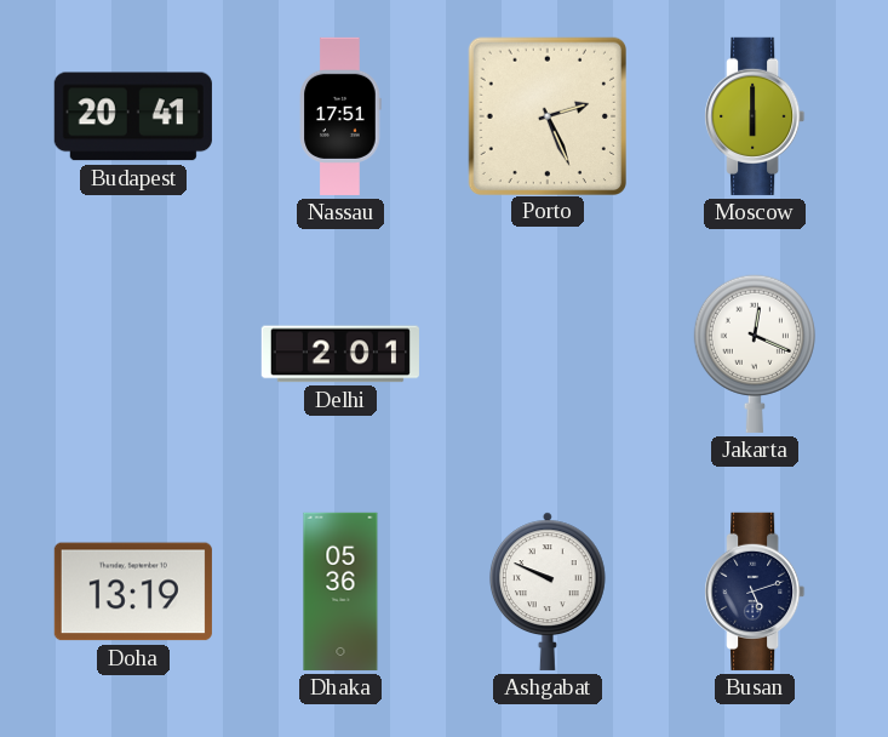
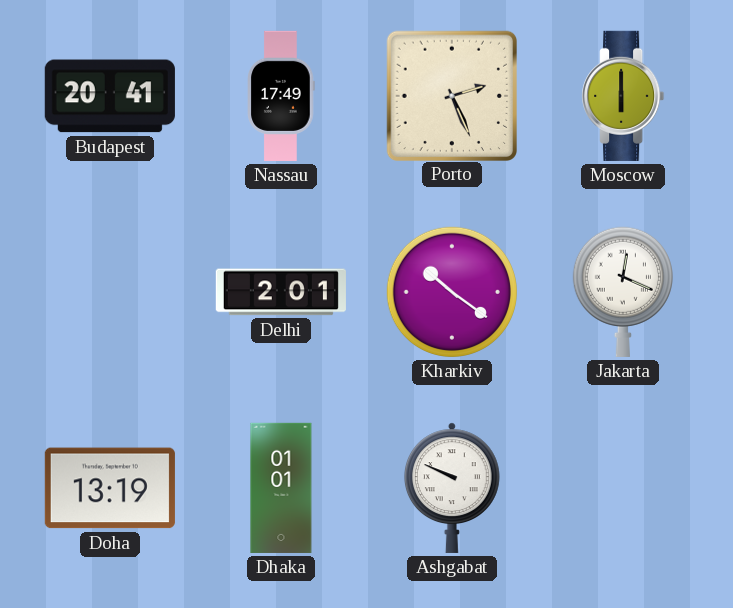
Nassau: 17:51 -> 17:49
Kharkiv: none -> 10:21
Dhaka: 05:36 -> 01:01
Busan: 5:12 -> none
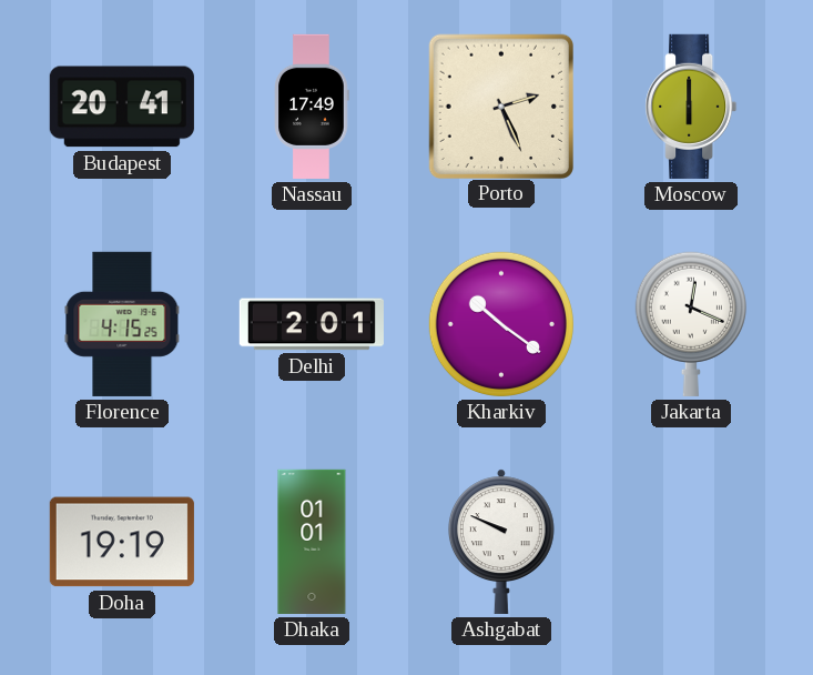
Florence: none -> 4:15
Doha: 13:19 -> 19:19
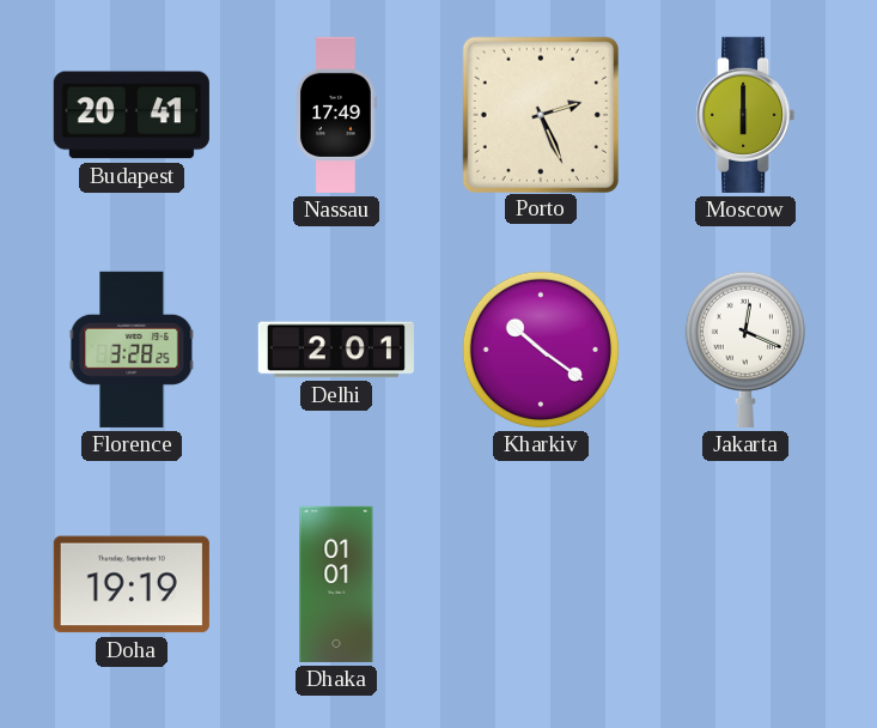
Florence: 4:15 -> 3:28
Ashgabat: 9:49 -> none
